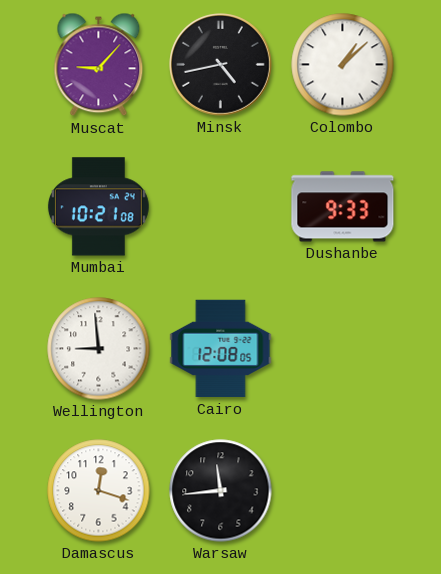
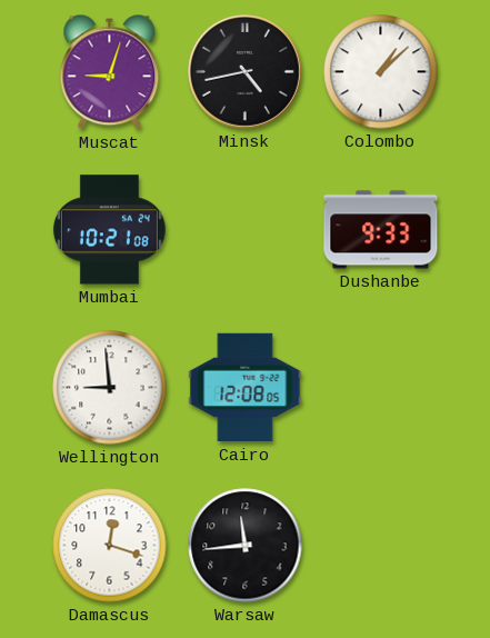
Muscat: 9:07 -> 9:03
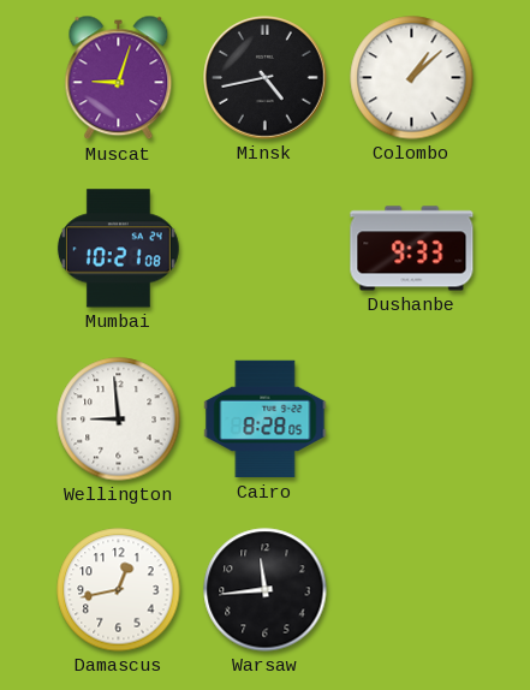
Cairo: 12:08 -> 8:28
Damascus: 12:18 -> 12:43
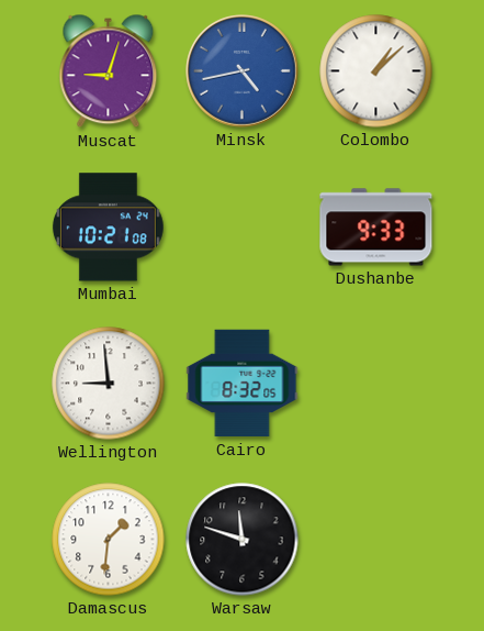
Minsk dial: black -> blue
Cairo: 8:28 -> 8:32
Damascus: 12:43 -> 1:31
Warsaw: 11:44 -> 11:48
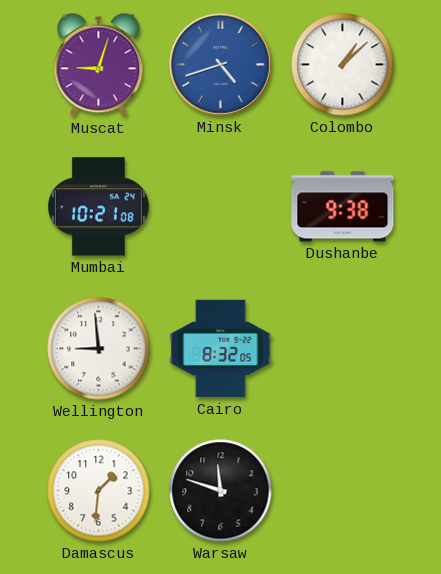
Minsk: 4:43 -> 4:42
Dushanbe: 9:33 -> 9:38
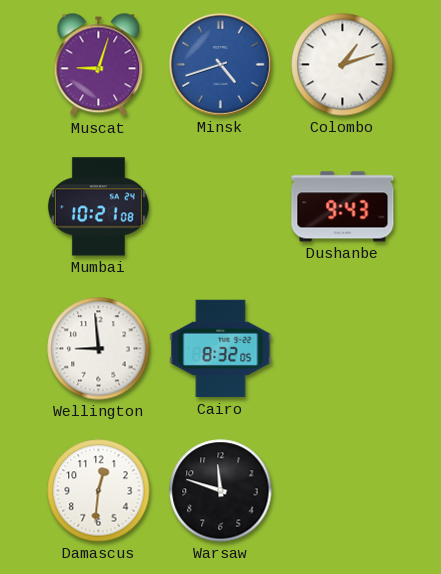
Colombo: 1:08 -> 1:12
Dushanbe: 9:38 -> 9:43
Damascus: 1:31 -> 12:31
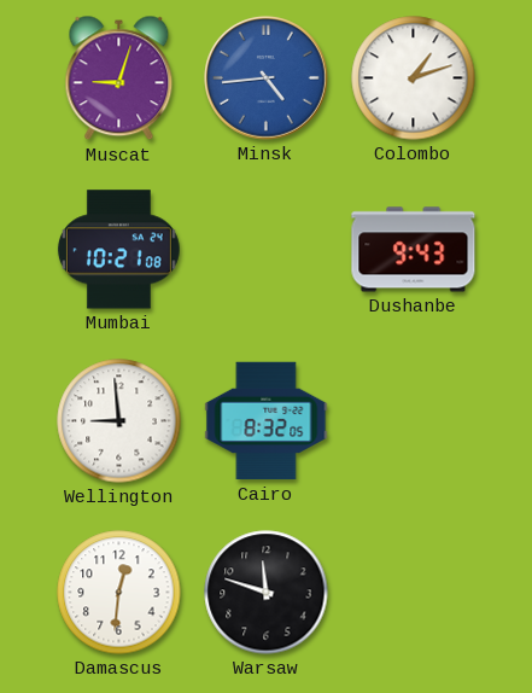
Minsk: 4:42 -> 4:44
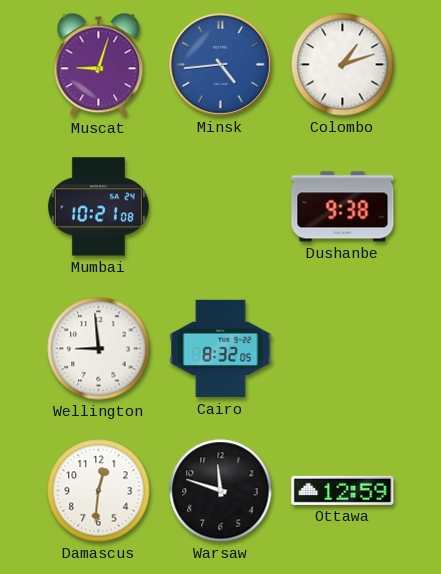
Dushanbe: 9:43 -> 9:38
Ottawa: none -> 12:59
